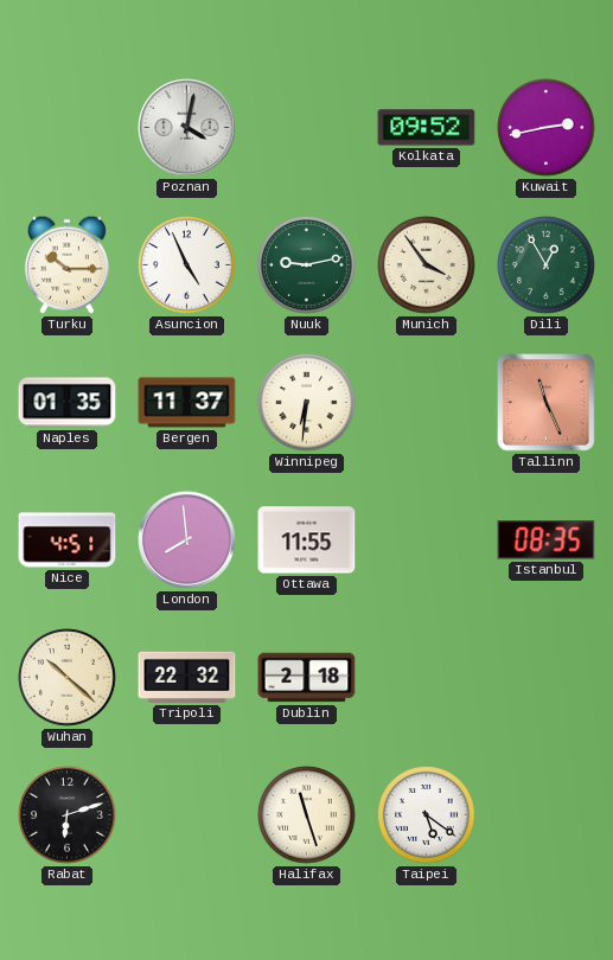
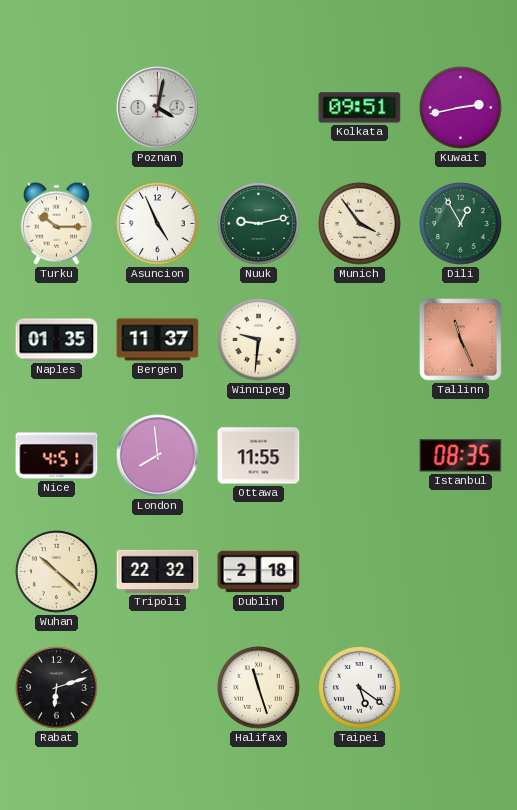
Kolkata: 09:52 -> 09:51
Winnipeg: 6:31 -> 9:31
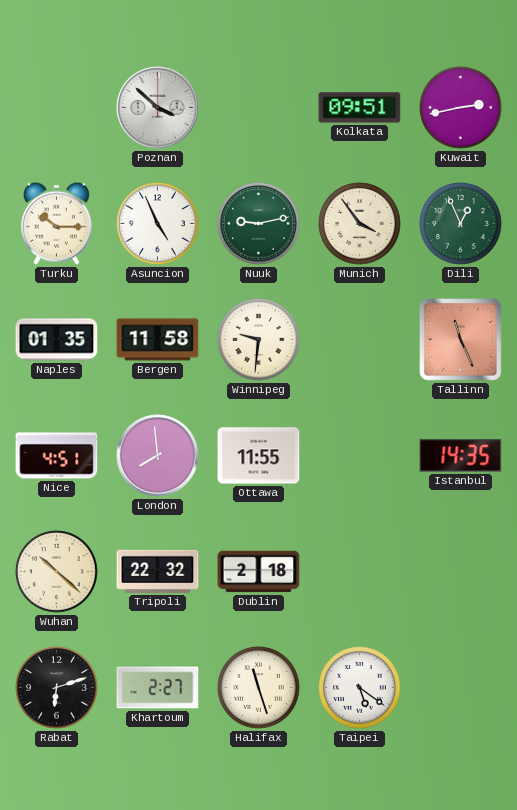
Poznan: 4:02 -> 3:52
Dili: 12:55 -> 12:56
Bergen: 11:37 -> 11:58
Istanbul: 08:35 -> 14:35
Khartoum: none -> 2:27
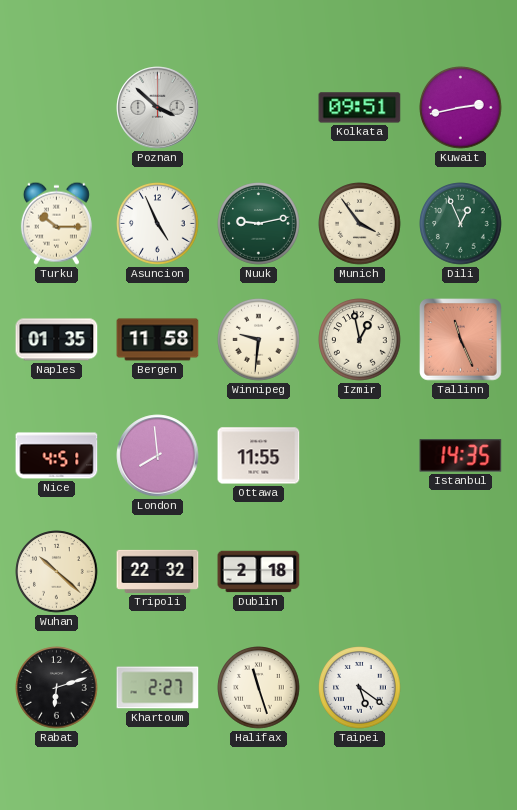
Izmir: none -> 12:58
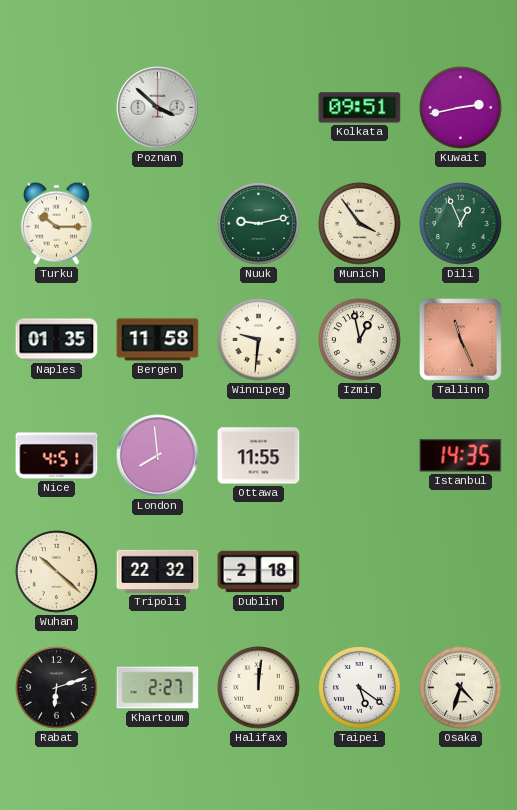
Asuncion: 4:56 -> none
Halifax: 11:27 -> 12:01
Osaka: none -> 4:33
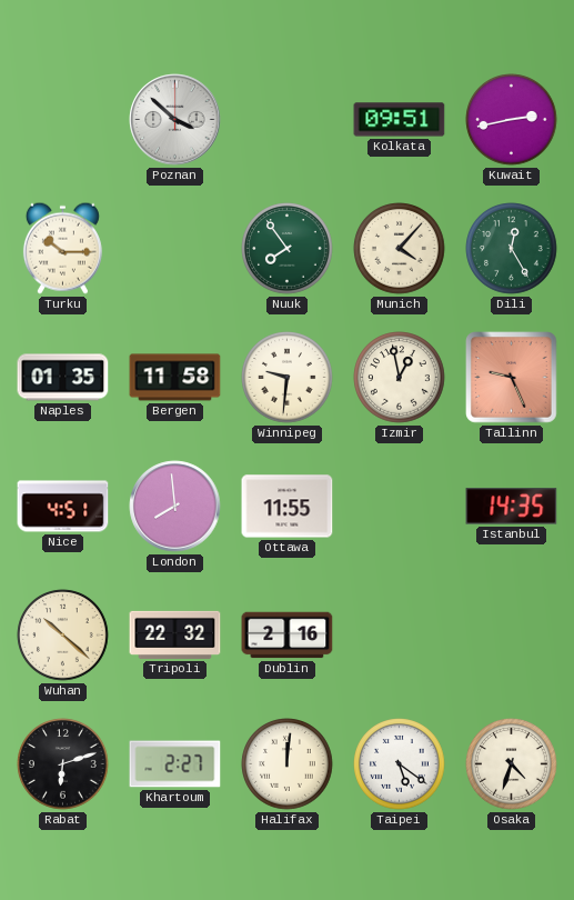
Nuuk: 9:13 -> 7:54
Munich: 3:54 -> 4:07
Dili: 12:56 -> 12:25
Tallinn: 11:26 -> 9:26
Dublin: 2:18 -> 2:16
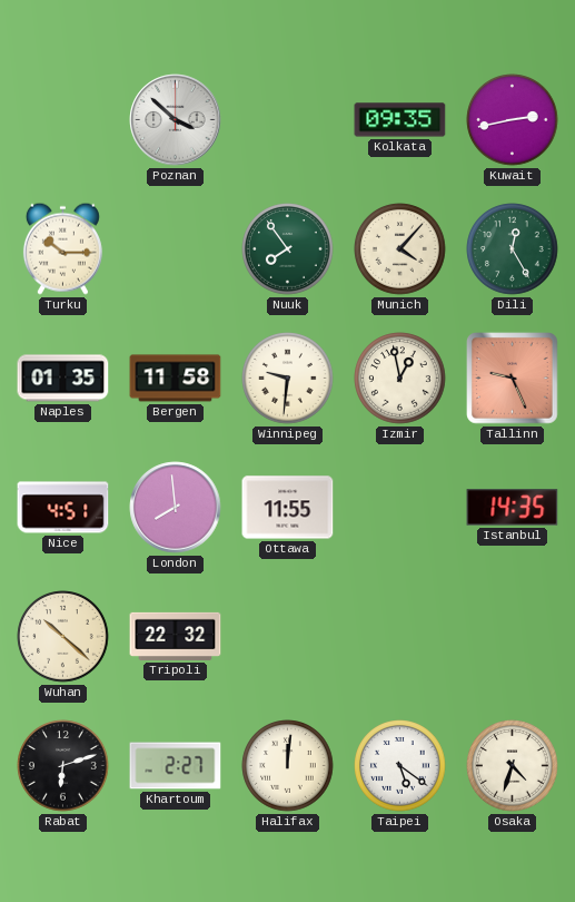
Kolkata: 09:51 -> 09:35
Dublin: 2:16 -> none
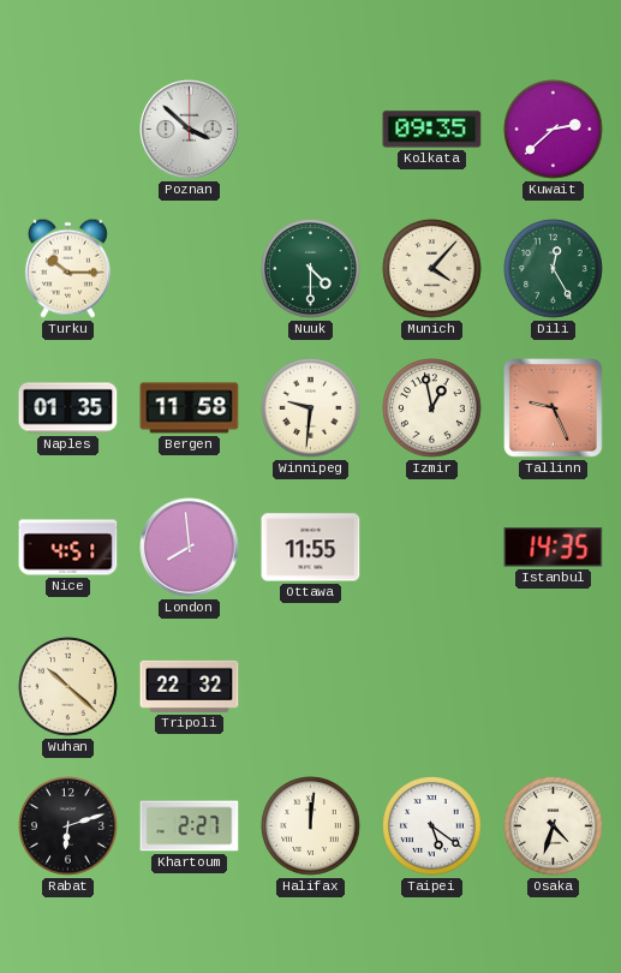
Kuwait: 2:43 -> 2:38
Nuuk: 7:54 -> 4:30
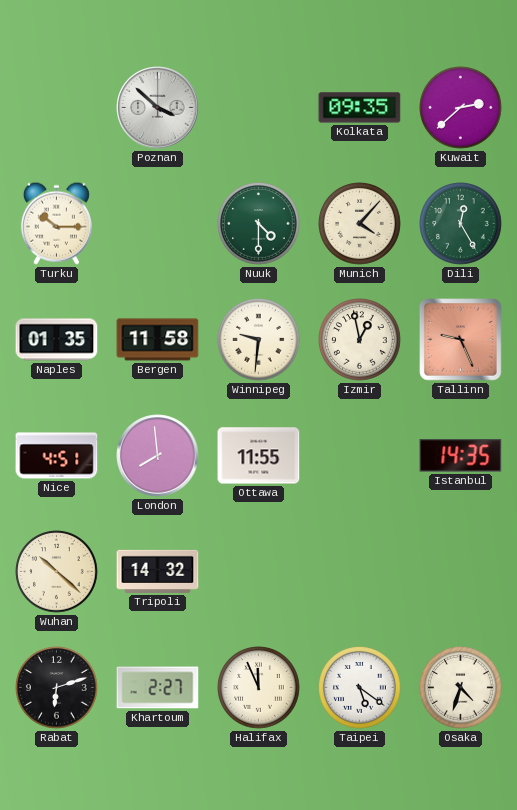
Tripoli: 22:32 -> 14:32
Halifax: 12:01 -> 11:56
